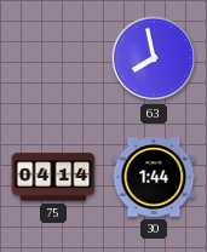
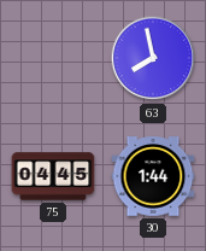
75: 04:14 -> 04:45
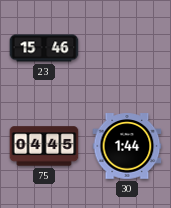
23: none -> 15:46
63: 7:58 -> none
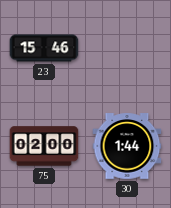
75: 04:45 -> 02:00
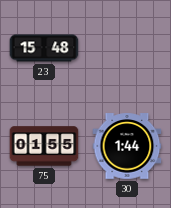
23: 15:46 -> 15:48
75: 02:00 -> 01:55
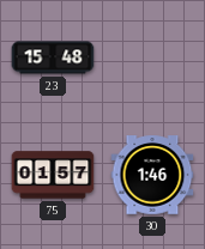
75: 01:55 -> 01:57
30: 1:44 -> 1:46
